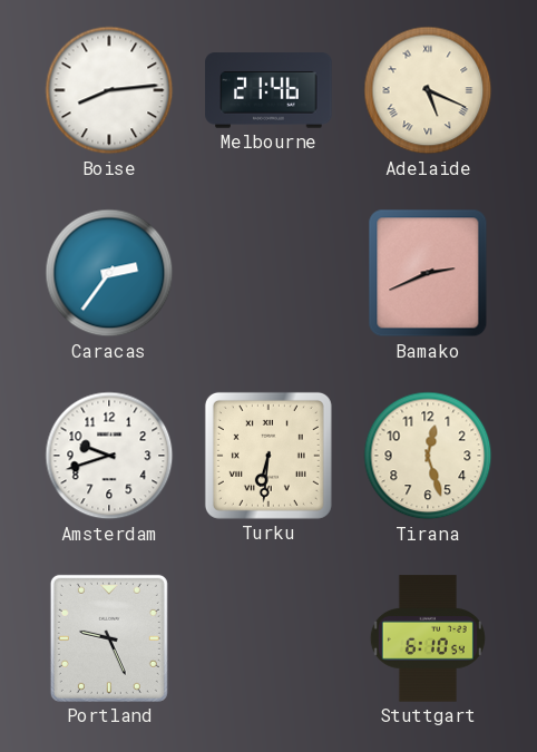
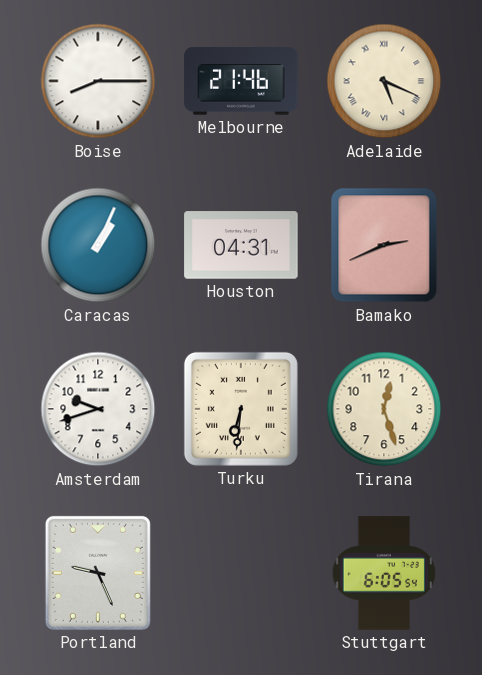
Boise: 8:14 -> 8:15
Caracas: 2:36 -> 1:04
Houston: none -> 04:31
Stuttgart: 6:10 -> 6:05
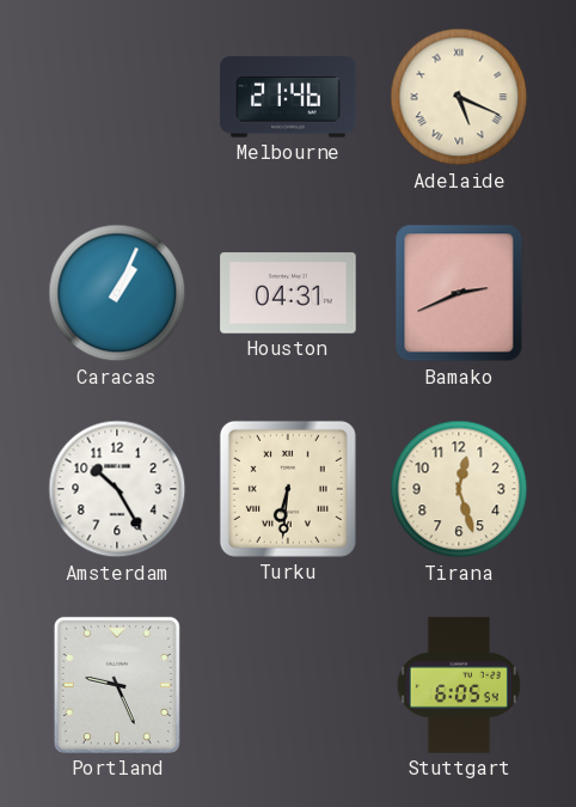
Boise: 8:15 -> none
Amsterdam: 9:42 -> 10:25
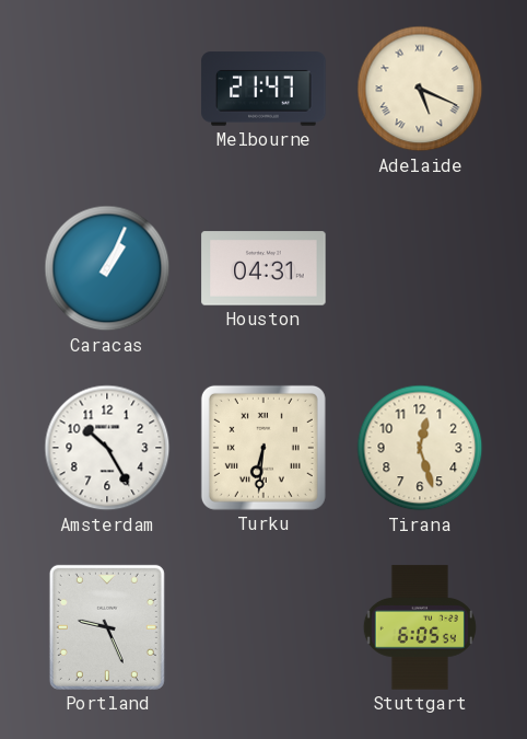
Melbourne: 21:46 -> 21:47
Bamako: 2:41 -> none
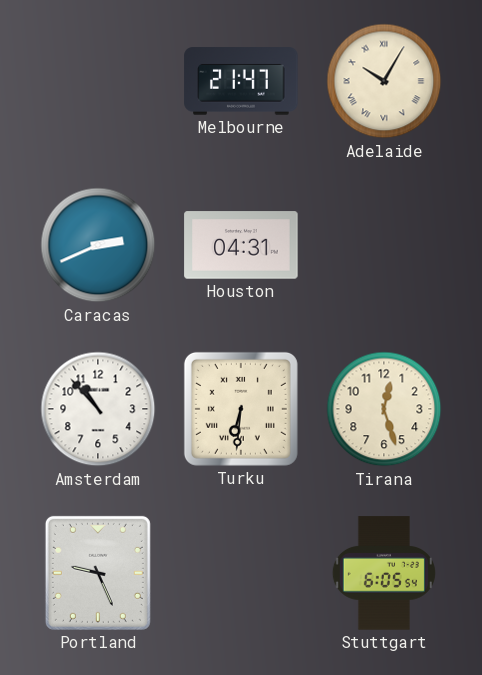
Adelaide: 5:19 -> 10:05
Caracas: 1:04 -> 2:41
Amsterdam: 10:25 -> 10:53
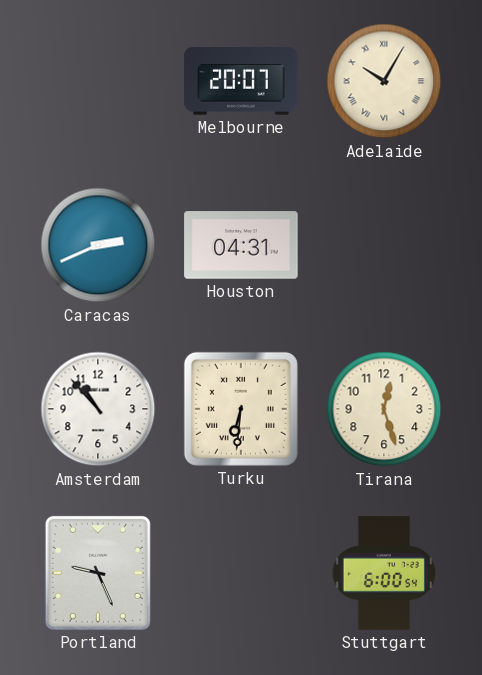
Melbourne: 21:47 -> 20:07
Stuttgart: 6:05 -> 6:00
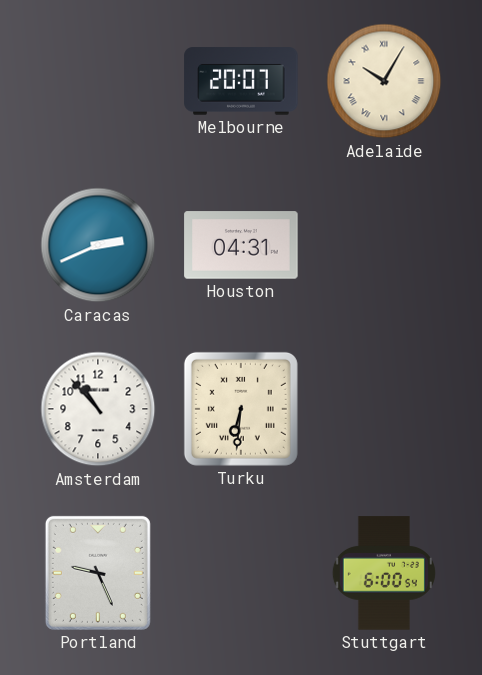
Tirana: 12:27 -> none
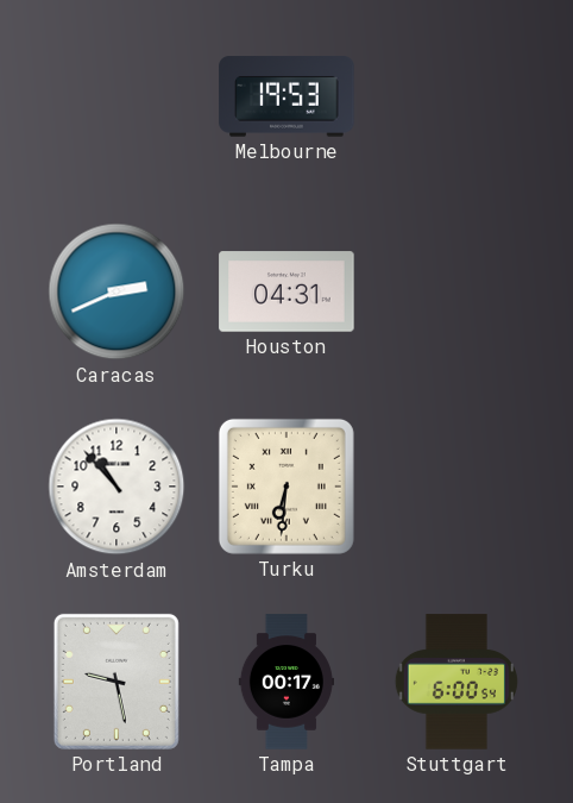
Melbourne: 20:07 -> 19:53
Adelaide: 10:05 -> none
Portland: 9:26 -> 9:28
Tampa: none -> 00:17
